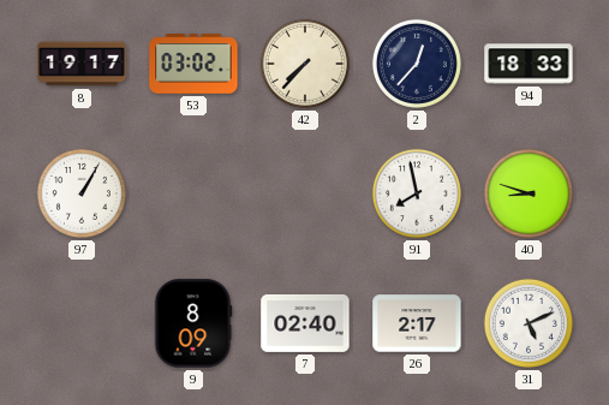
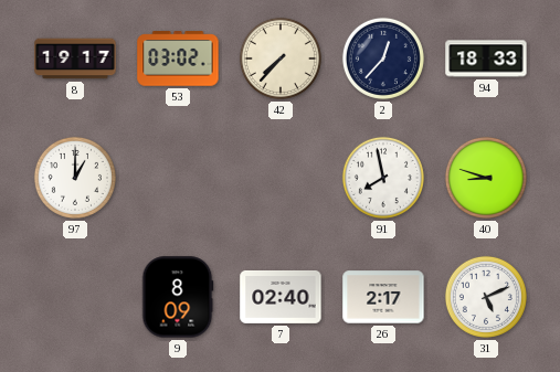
97: 1:05 -> 1:00
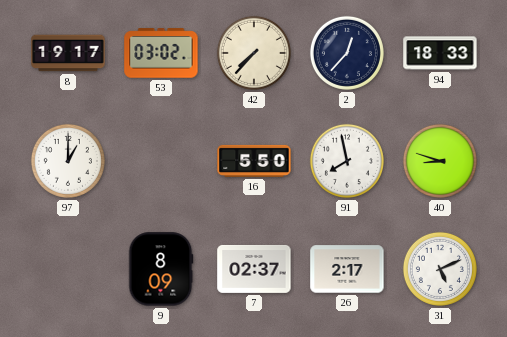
16: none -> 5:50
7: 02:40 -> 02:37
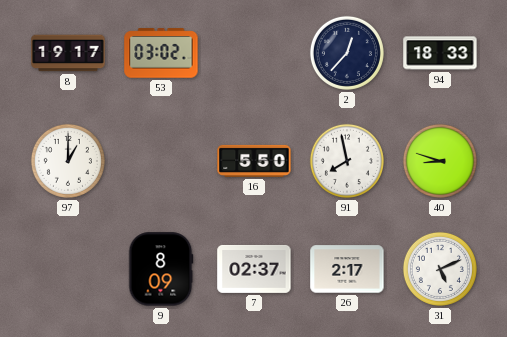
42: 7:37 -> none
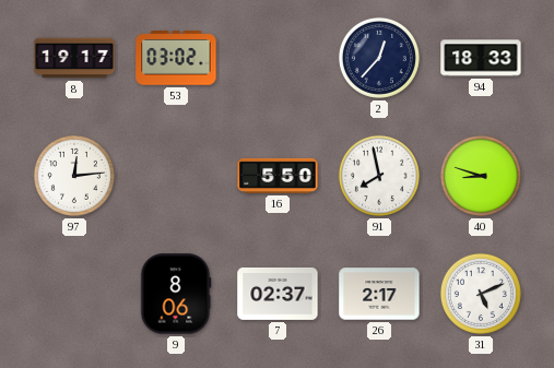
97: 1:00 -> 12:14
9: 8:09 -> 8:06
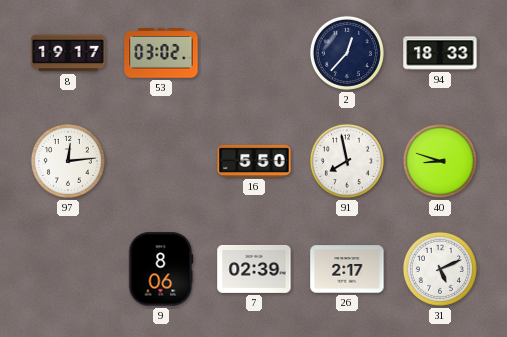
7: 02:37 -> 02:39
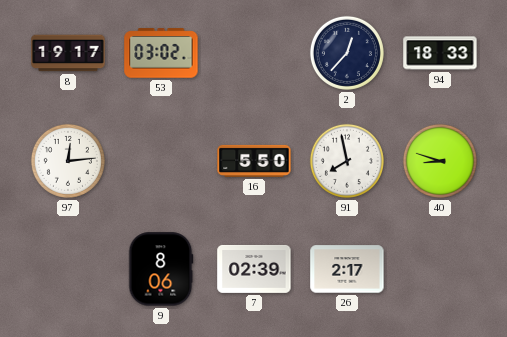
31: 5:11 -> none
